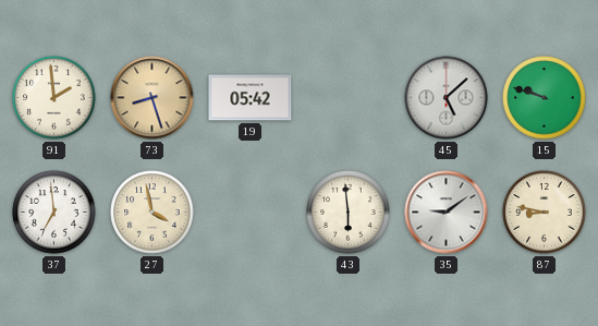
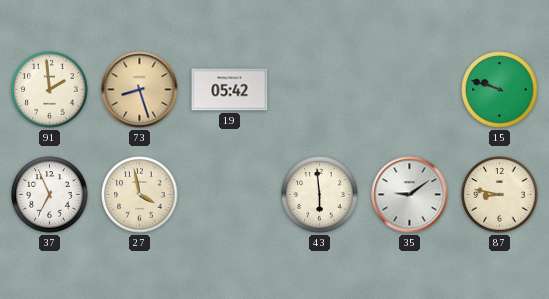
45: 5:08 -> none
37: 6:59 -> 6:56
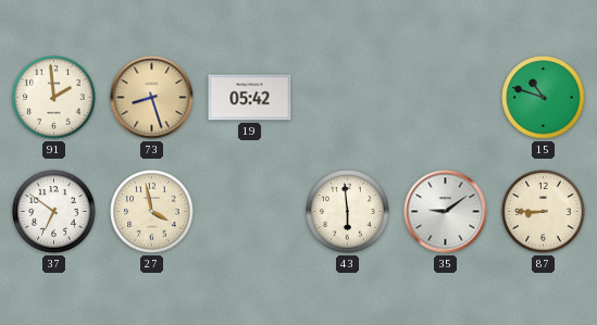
15: 9:48 -> 10:48
37: 6:56 -> 6:51
87: 8:47 -> 8:45
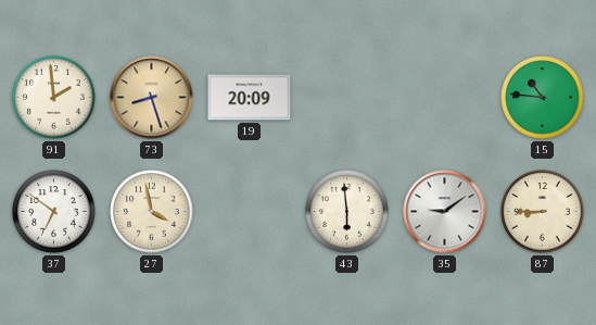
19: 05:42 -> 20:09
15: 10:48 -> 10:46
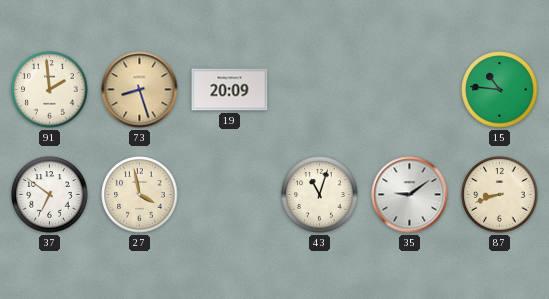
43: 5:59 -> 11:03
87: 8:45 -> 8:42
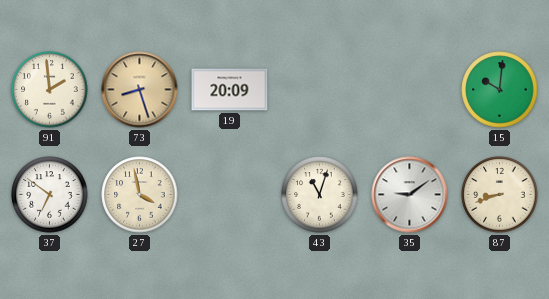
15: 10:46 -> 10:01
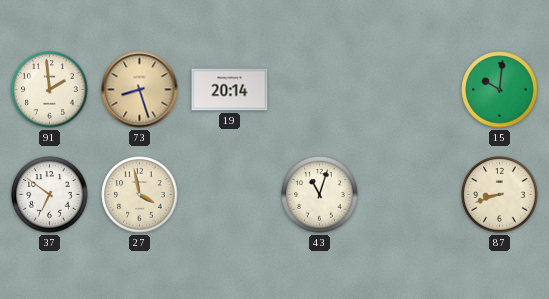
19: 20:09 -> 20:14
35: 9:09 -> none
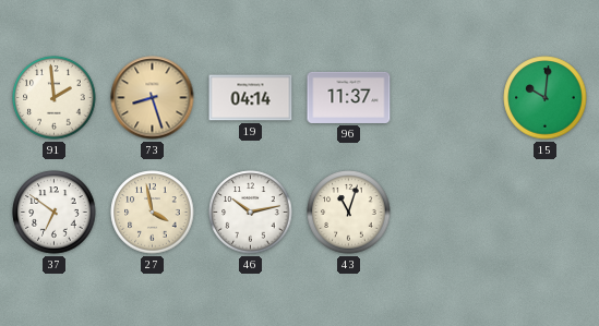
19: 20:14 -> 04:14
96: none -> 11:37
46: none -> 10:13
87: 8:42 -> none
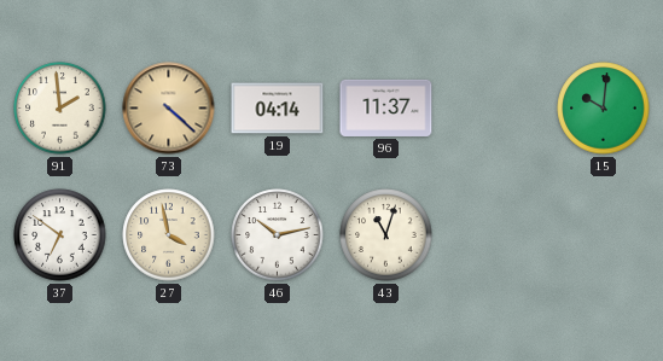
73: 8:27 -> 4:22
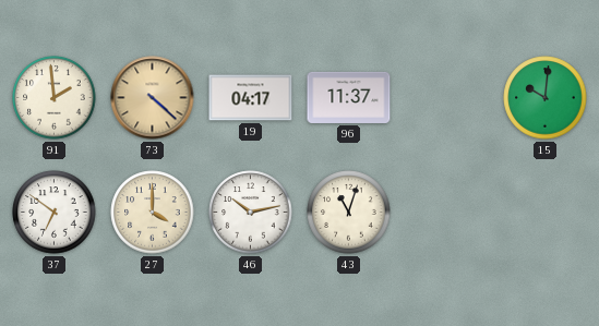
19: 04:14 -> 04:17
27: 3:58 -> 4:00
